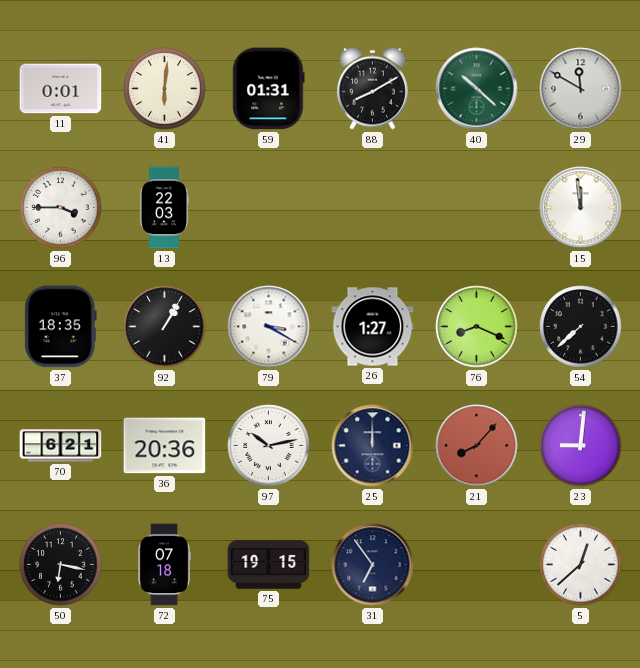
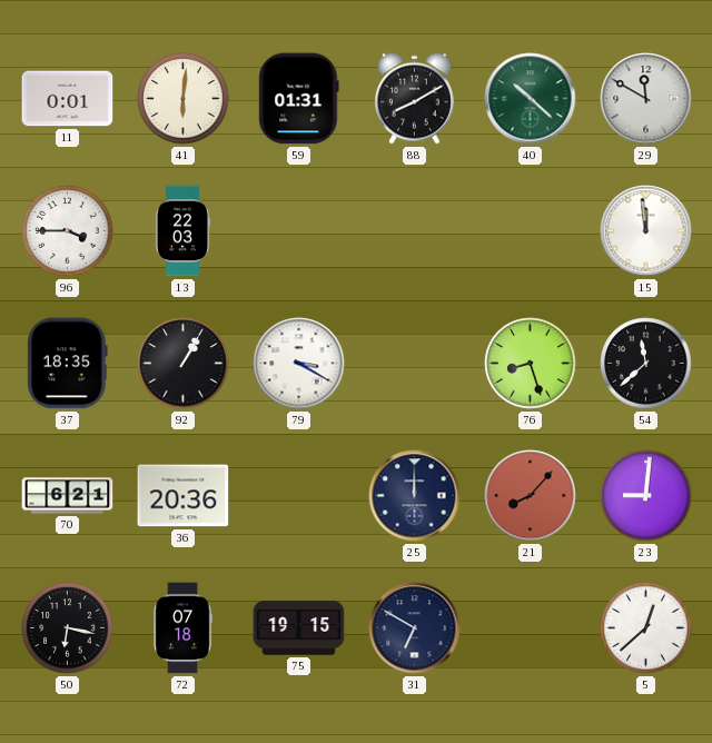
26: 1:27 -> none
76: 8:19 -> 8:27
54: 7:38 -> 11:38
97: 10:13 -> none
31: 6:54 -> 6:50
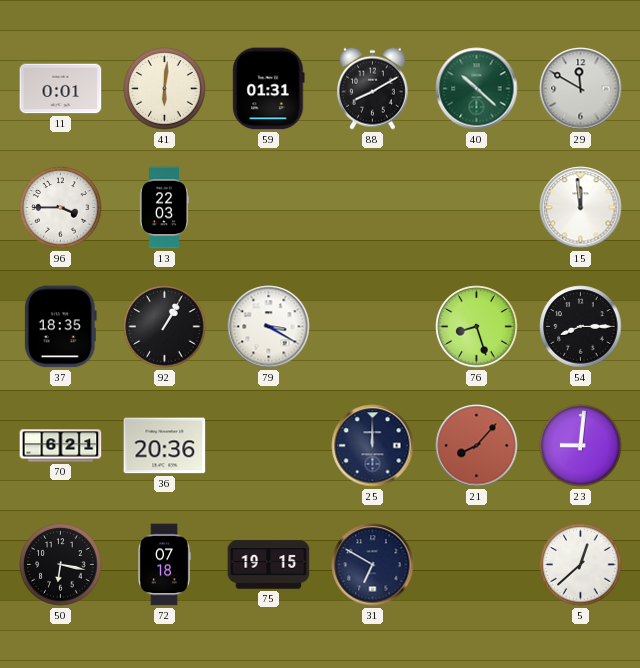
54: 11:38 -> 8:15
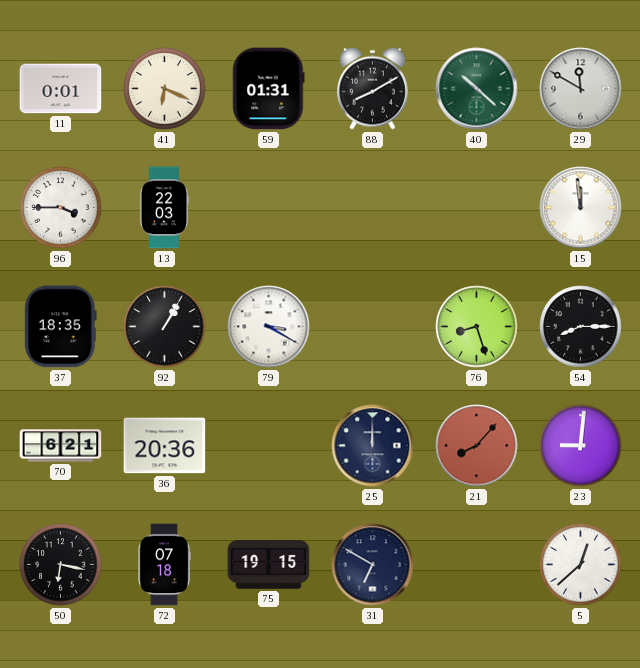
41: 6:01 -> 6:19
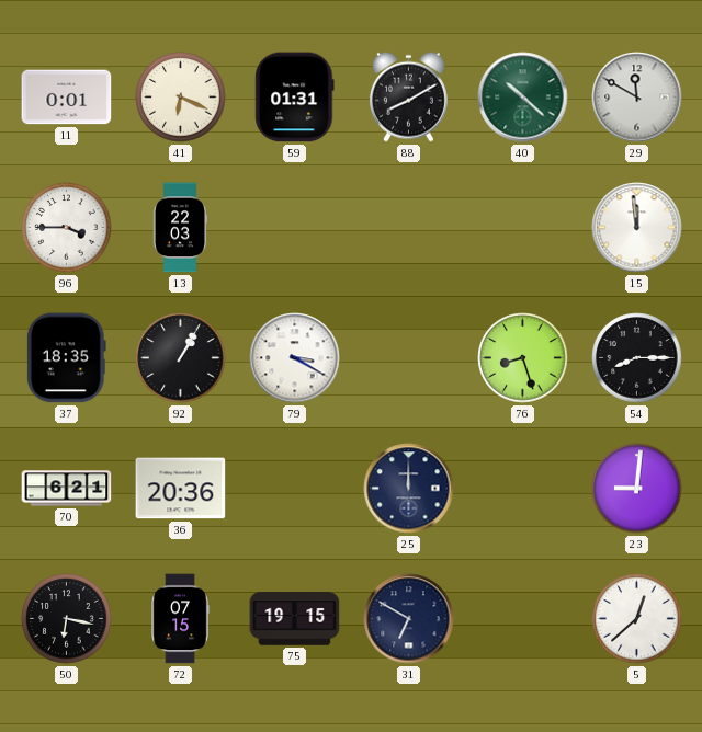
21: 8:07 -> none
72: 07:18 -> 07:15
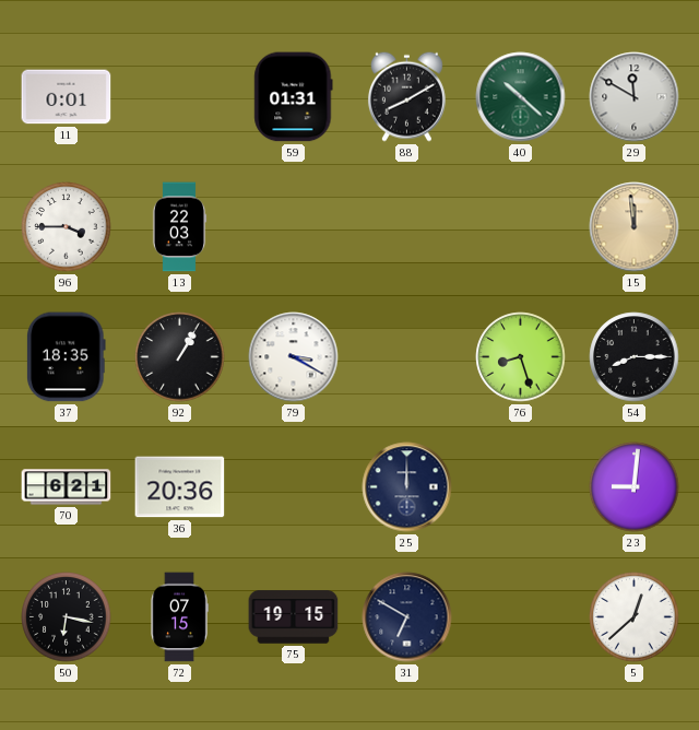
41: 6:19 -> none
15 dial: white -> champagne
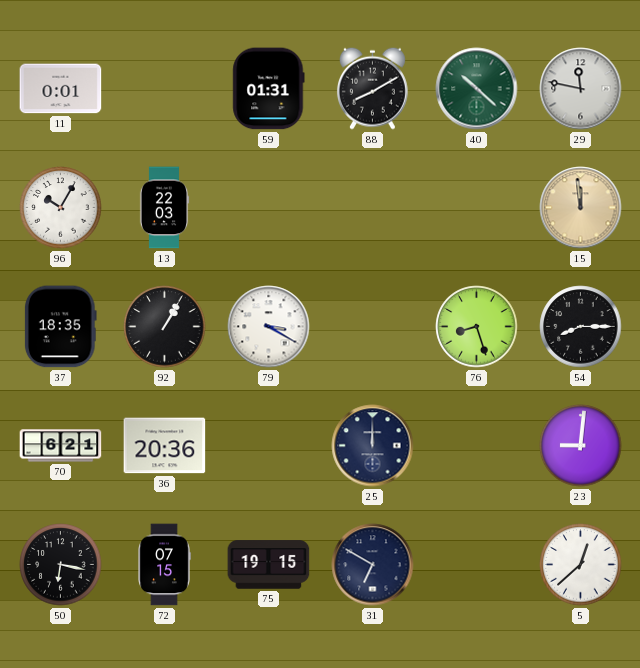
29: 11:50 -> 11:47
96: 3:45 -> 10:05
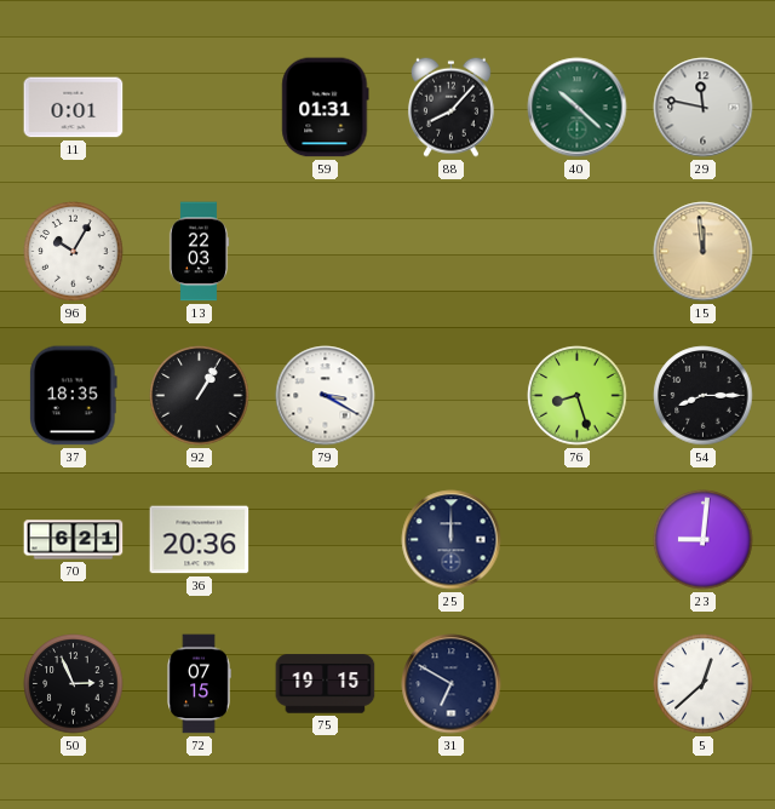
88: 8:10 -> 8:07
50: 6:17 -> 2:56
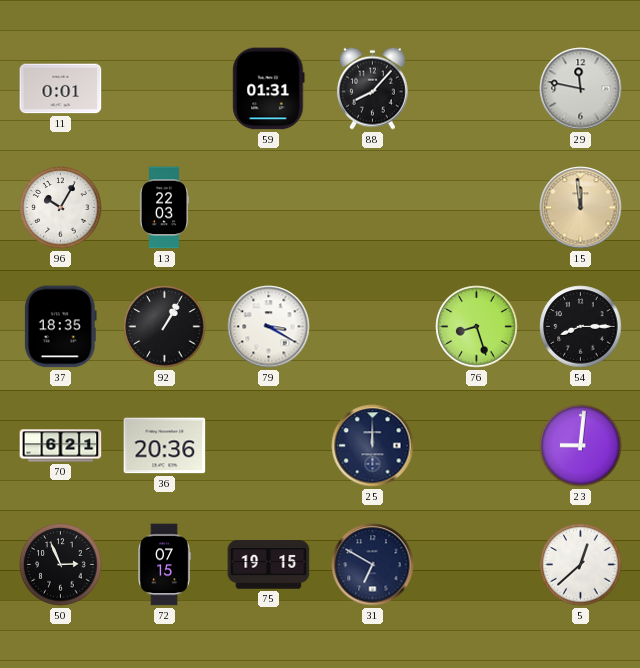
40: 10:22 -> none
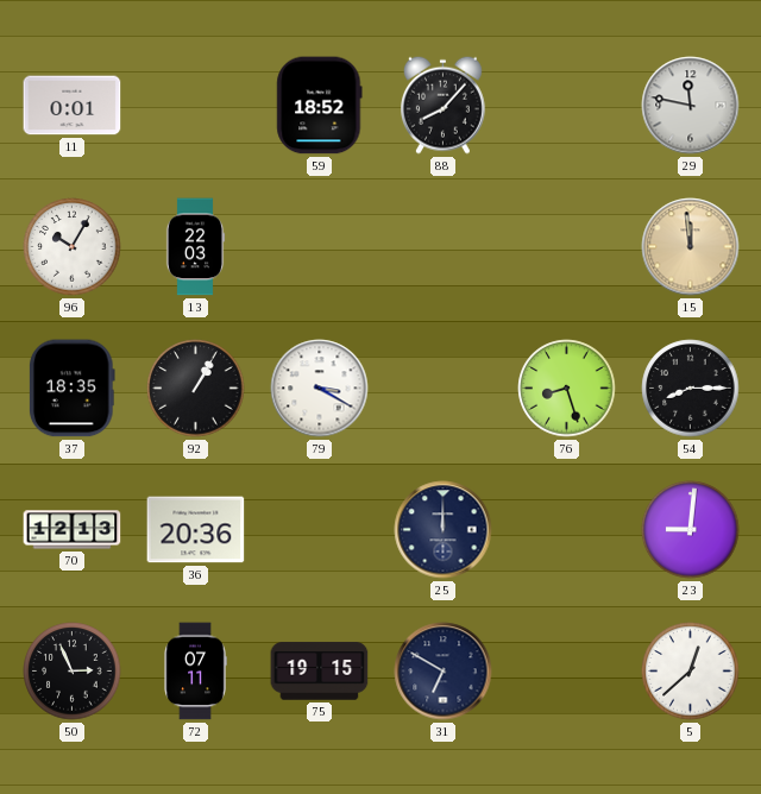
59: 01:31 -> 18:52
70: 6:21 -> 12:13
72: 07:15 -> 07:11
